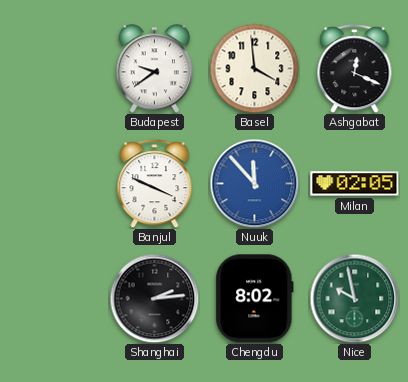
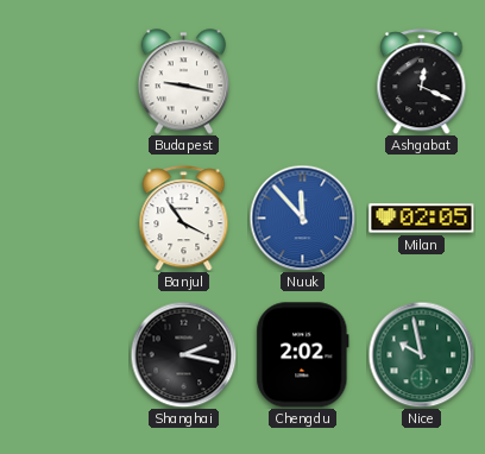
Budapest: 9:39 -> 9:17
Basel: 3:59 -> none
Banjul: 3:49 -> 3:54
Shanghai: 2:14 -> 2:17
Chengdu: 8:02 -> 2:02
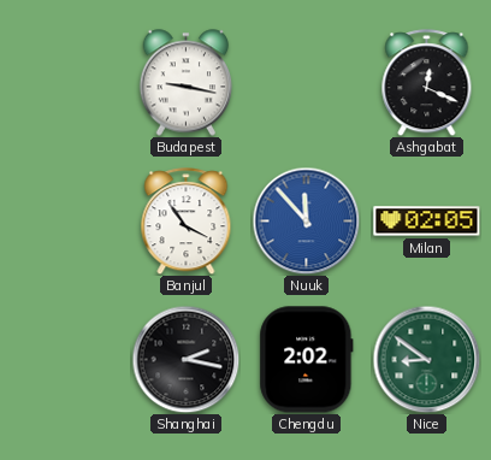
Nice: 9:58 -> 8:51
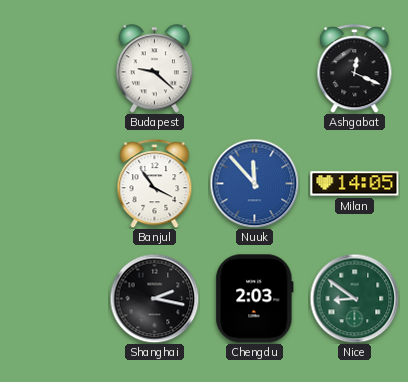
Budapest: 9:17 -> 9:22
Milan: 02:05 -> 14:05
Chengdu: 2:02 -> 2:03
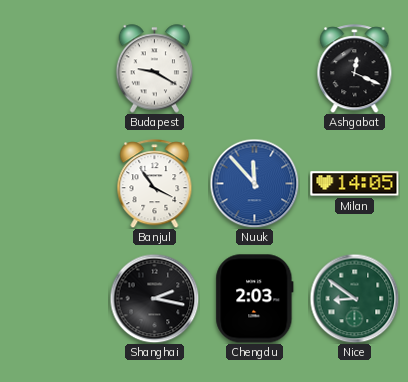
Budapest: 9:22 -> 9:20
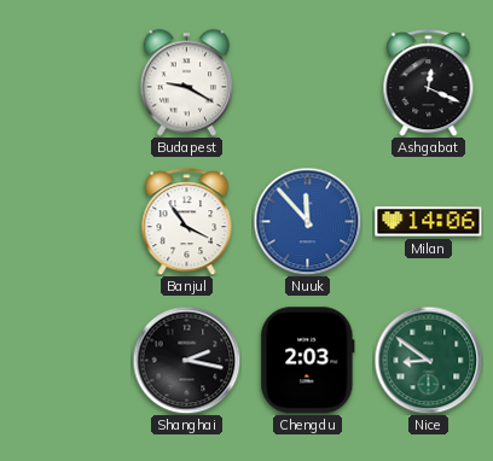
Milan: 14:05 -> 14:06
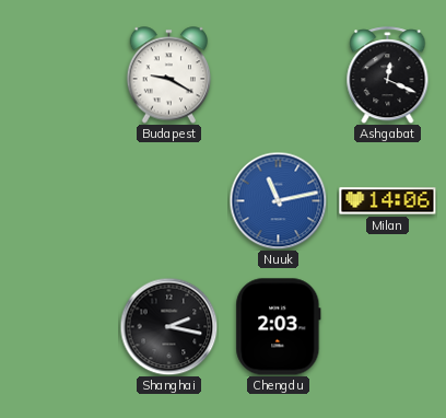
Banjul: 3:54 -> none
Nuuk: 11:53 -> 11:13
Nice: 8:51 -> none
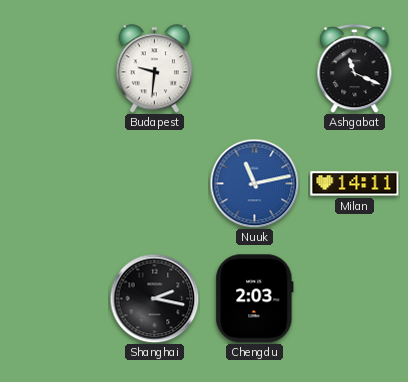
Budapest: 9:20 -> 9:31
Ashgabat: 12:19 -> 11:19
Milan: 14:06 -> 14:11
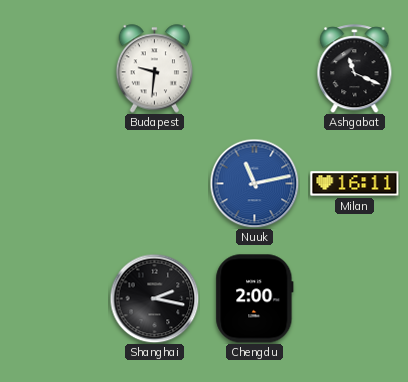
Milan: 14:11 -> 16:11
Chengdu: 2:03 -> 2:00
